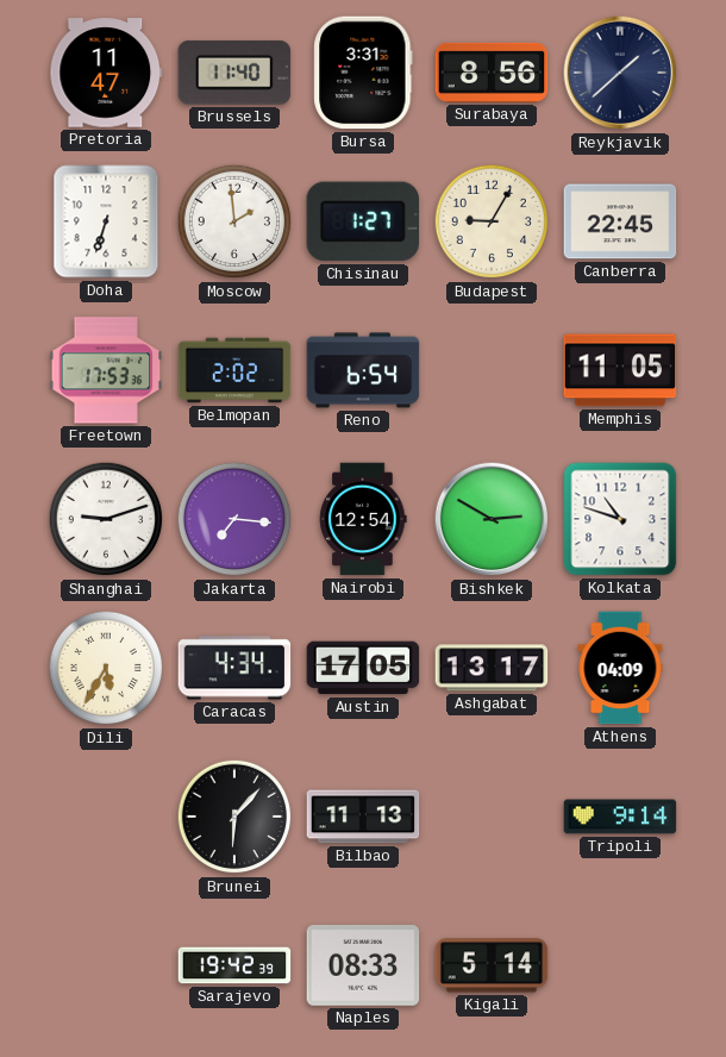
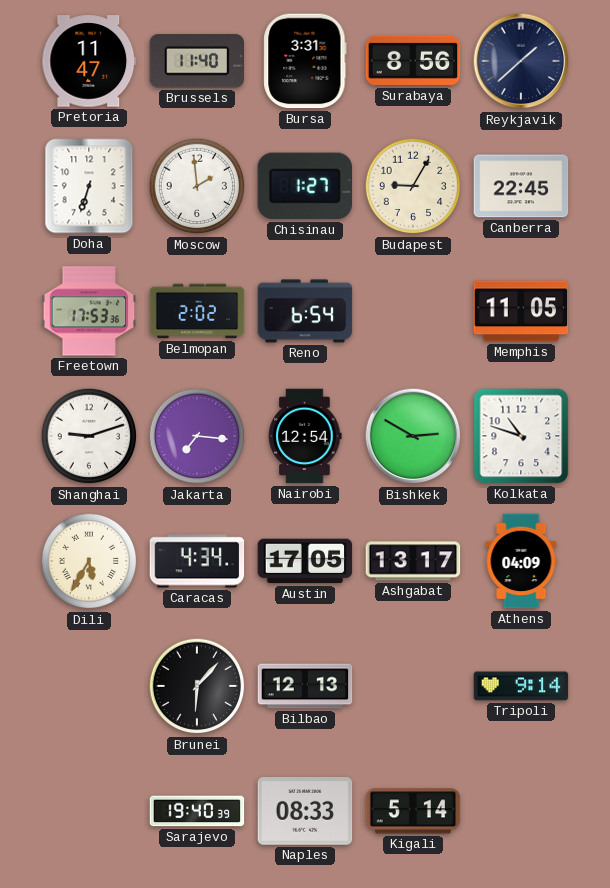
Bilbao: 11:13 -> 12:13
Sarajevo: 19:42 -> 19:40
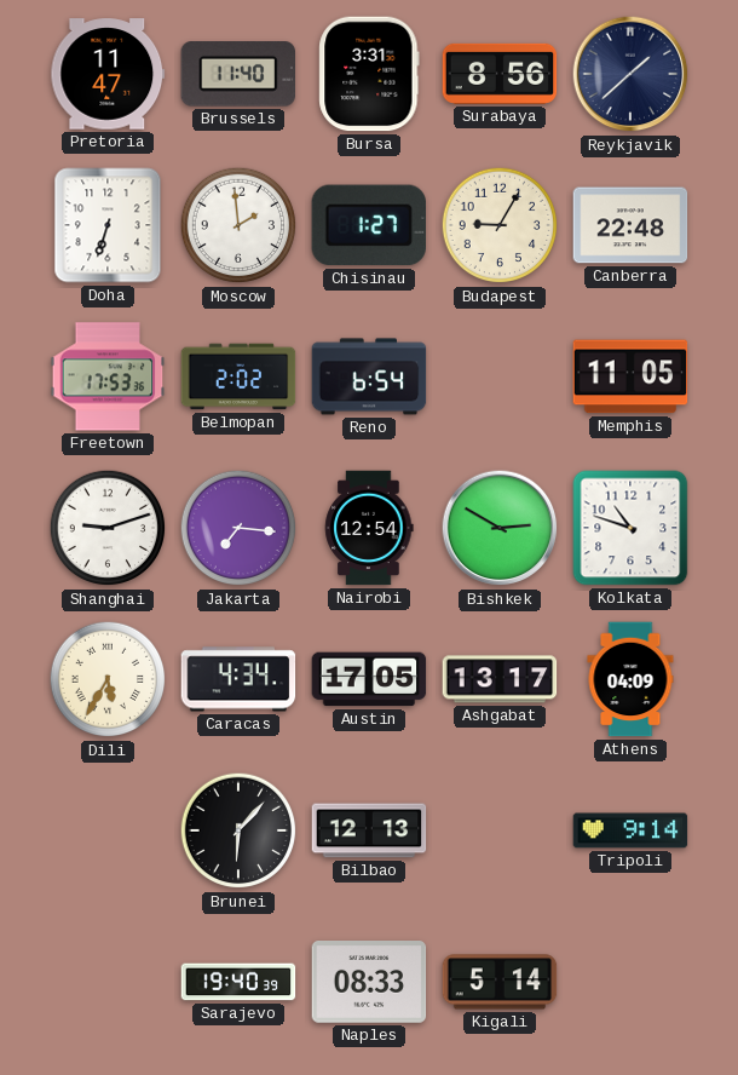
Canberra: 22:45 -> 22:48
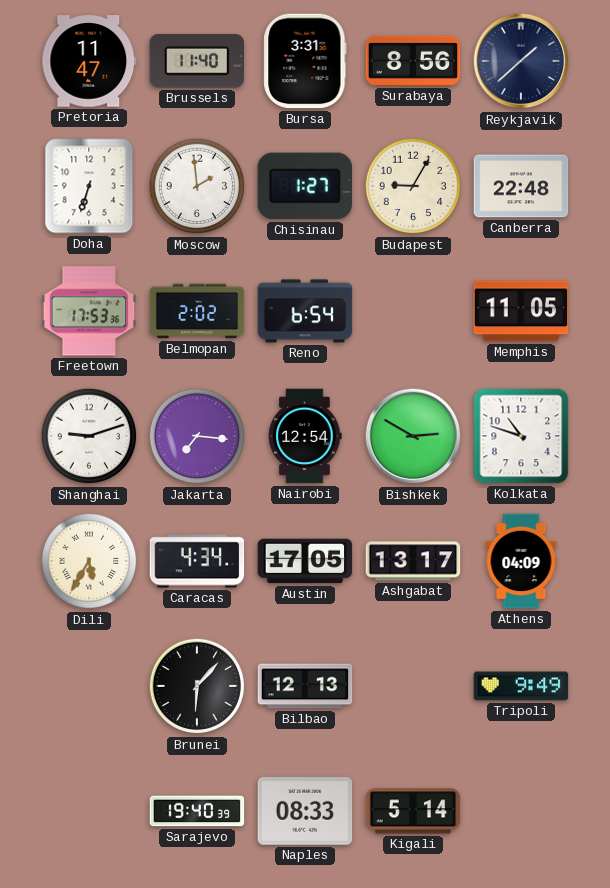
Tripoli: 9:14 -> 9:49
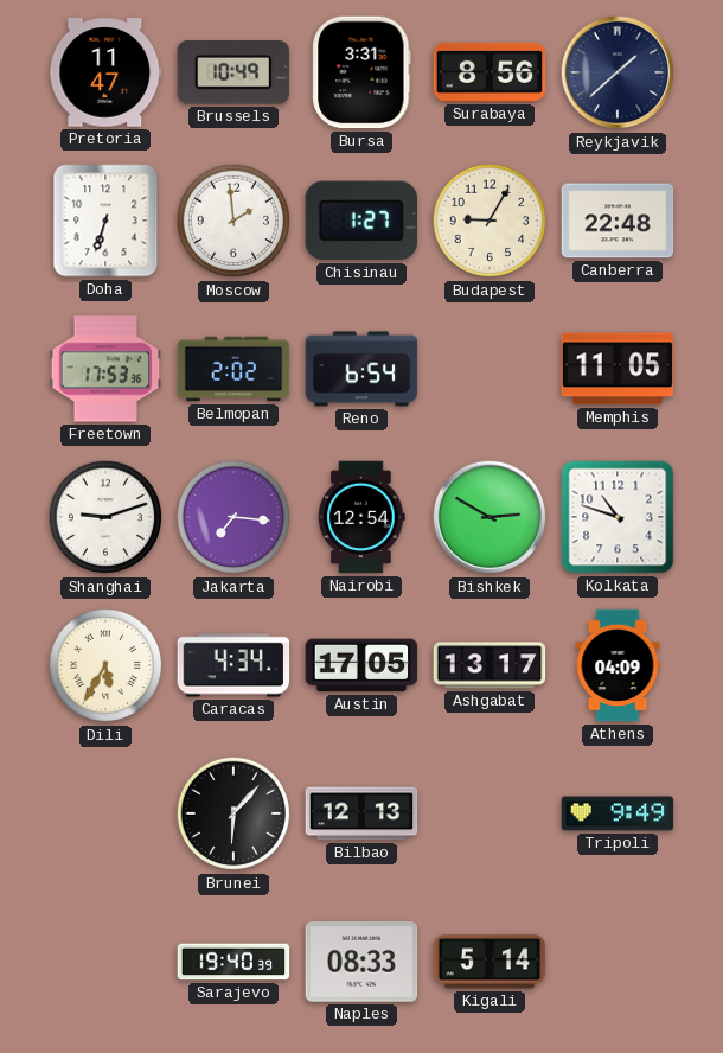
Brussels: 11:40 -> 10:49
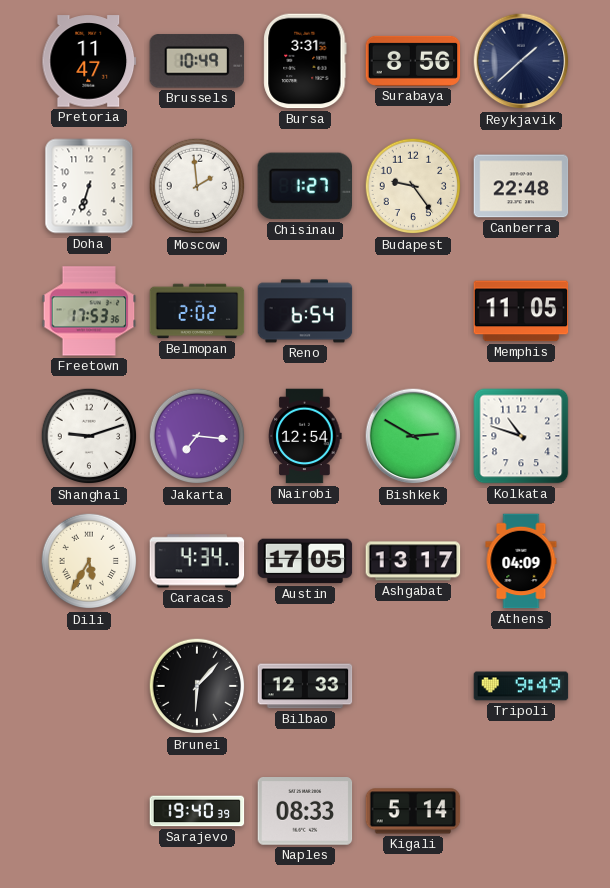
Budapest: 9:05 -> 9:24
Bilbao: 12:13 -> 12:33
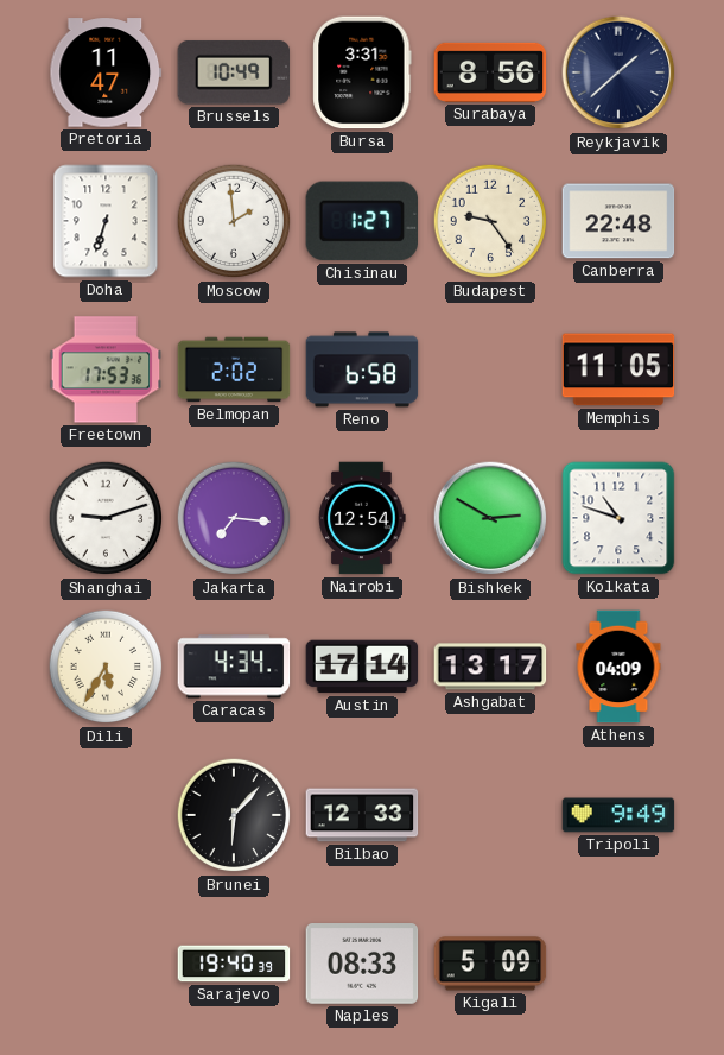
Reno: 6:54 -> 6:58
Austin: 17:05 -> 17:14
Kigali: 5:14 -> 5:09
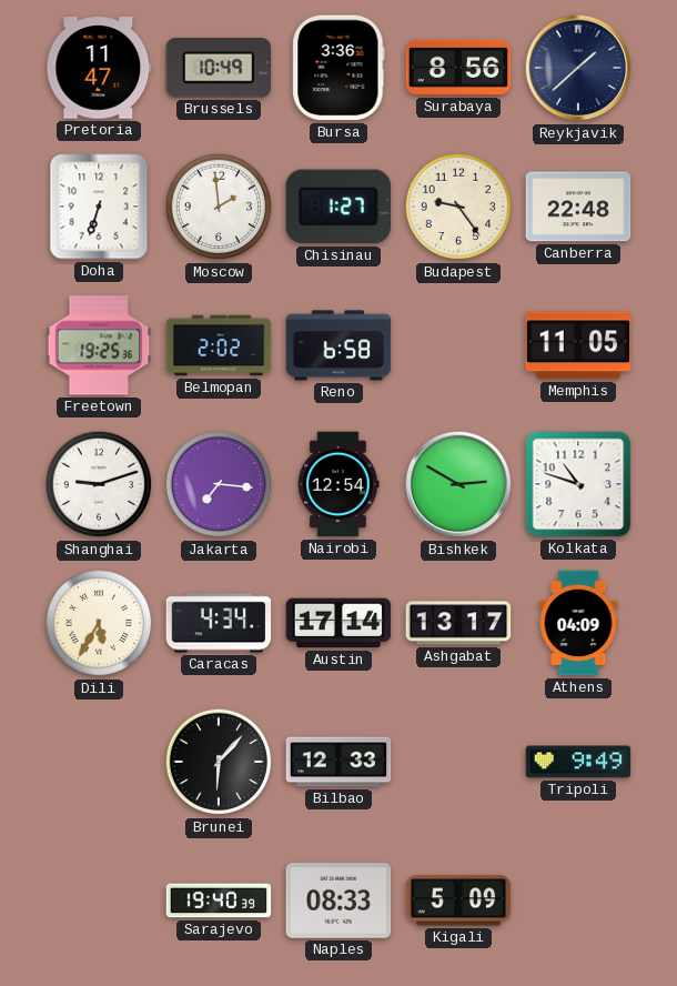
Bursa: 3:31 -> 3:36
Freetown: 17:53 -> 19:25
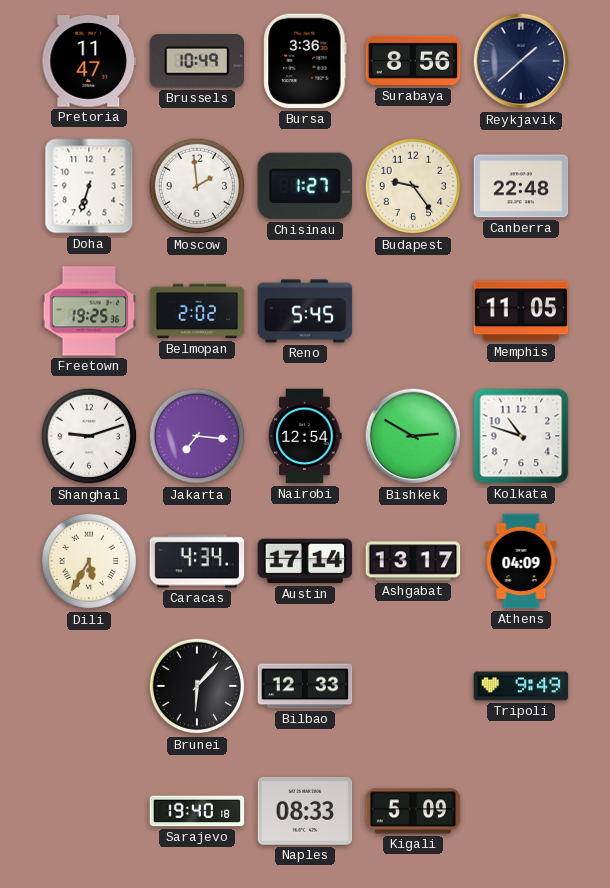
Reno: 6:58 -> 5:45
Sarajevo: 19:40:39 -> 19:40:18
